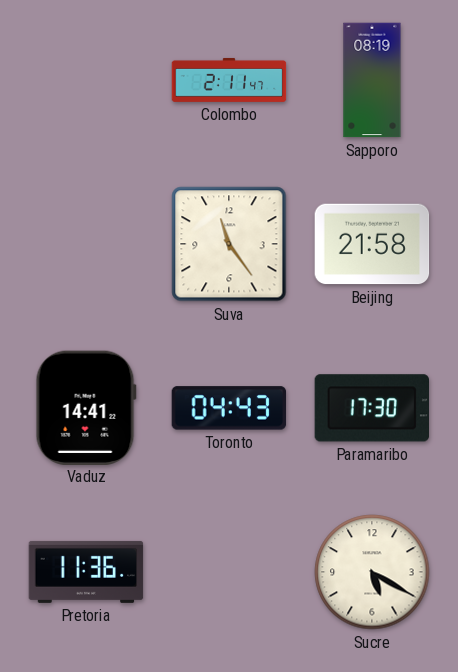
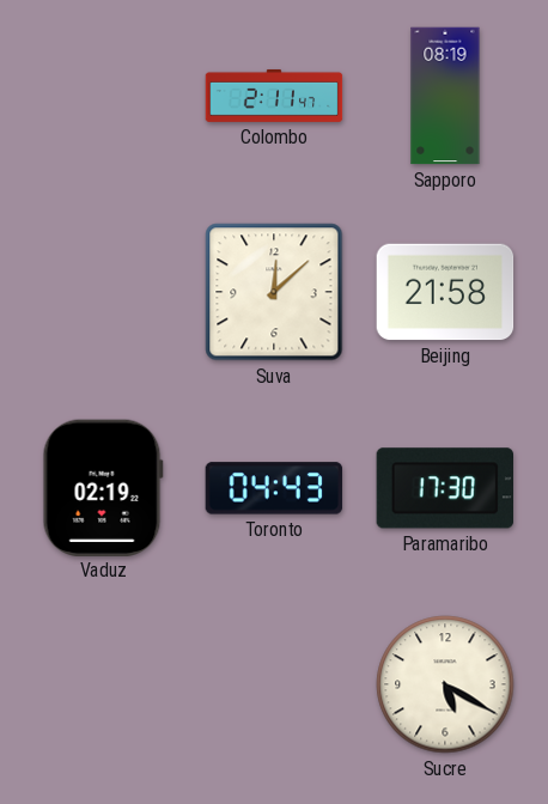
Suva: 11:24 -> 12:08
Vaduz: 14:41 -> 02:19
Pretoria: 11:36 -> none
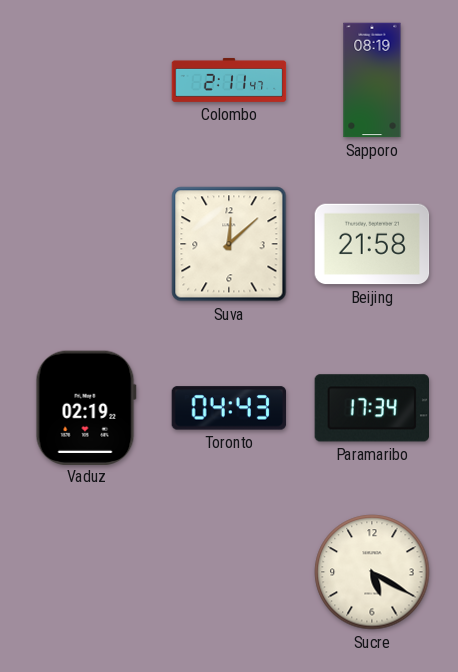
Paramaribo: 17:30 -> 17:34
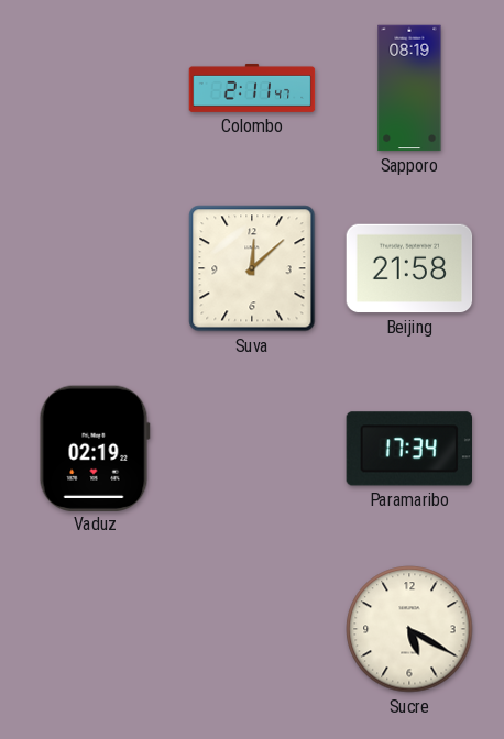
Toronto: 04:43 -> none
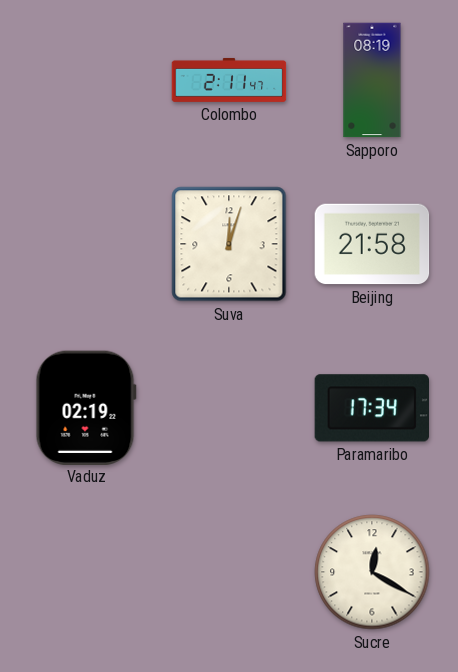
Suva: 12:08 -> 12:03
Sucre: 5:20 -> 12:20
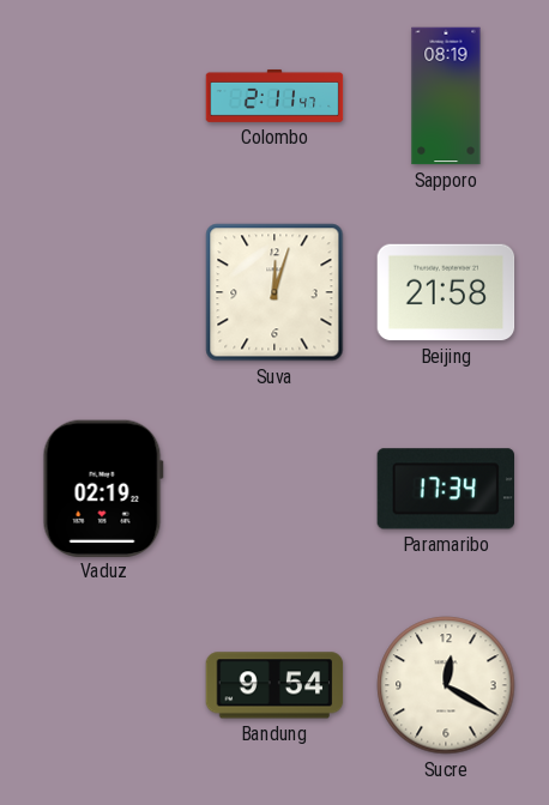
Bandung: none -> 9:54
